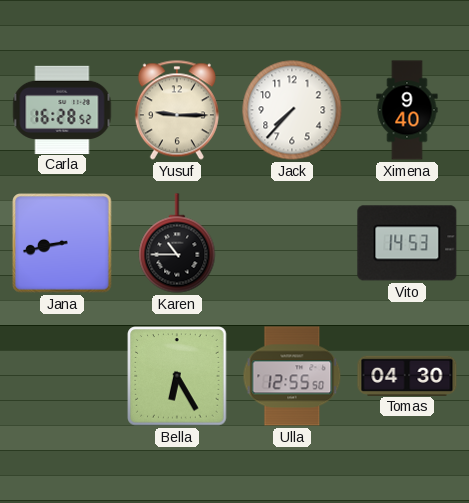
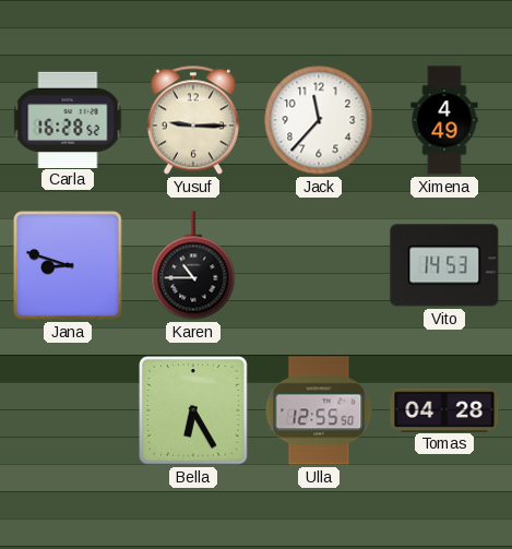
Jack: 7:37 -> 11:37
Ximena: 9:40 -> 4:49
Jana: 8:43 -> 8:48
Tomas: 04:30 -> 04:28
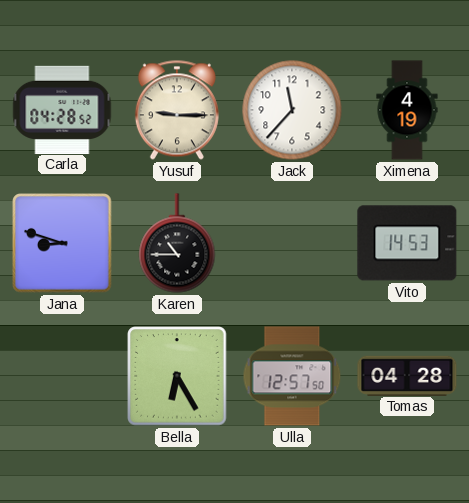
Carla: 16:28 -> 04:28
Ximena: 4:49 -> 4:19
Ulla: 12:55 -> 12:57
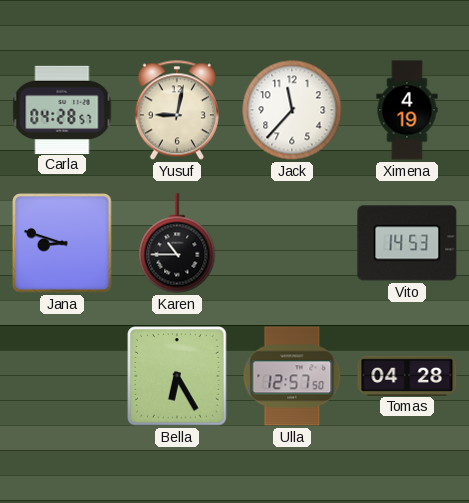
Carla: 04:28:52 -> 04:28:57
Yusuf: 9:15 -> 9:02
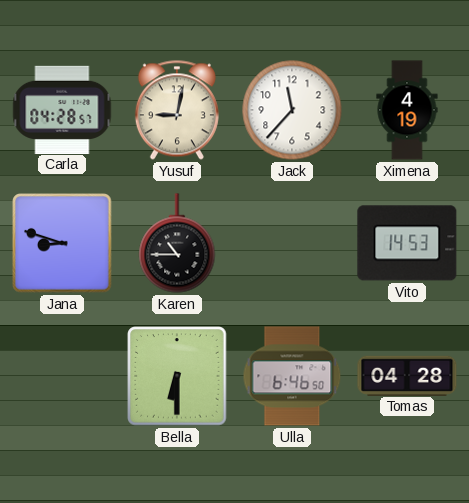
Bella: 6:25 -> 6:30
Ulla: 12:57 -> 6:46
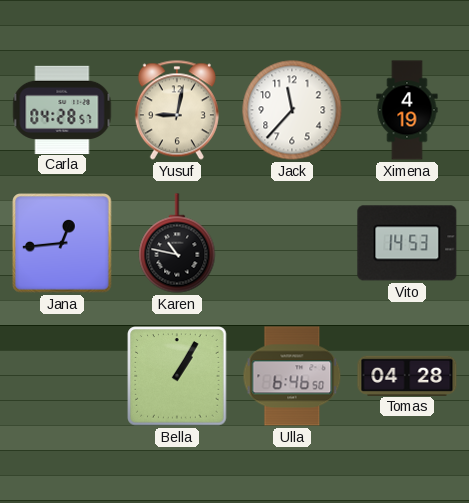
Jana: 8:48 -> 12:44
Karen: 10:45 -> 10:47
Bella: 6:30 -> 1:05
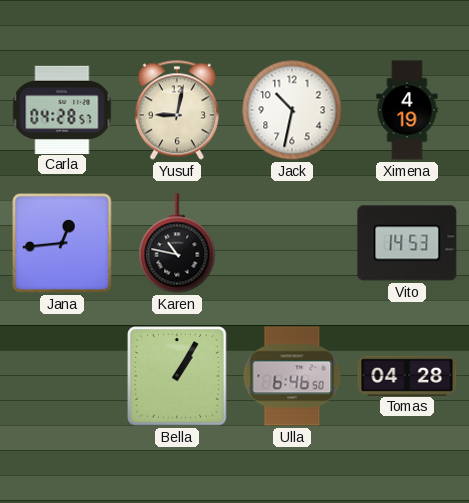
Jack: 11:37 -> 10:32
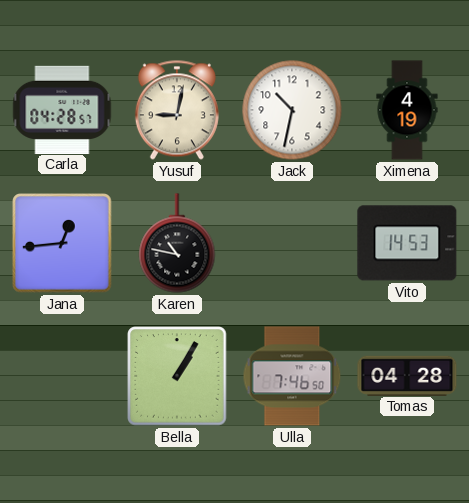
Ulla: 6:46 -> 7:46
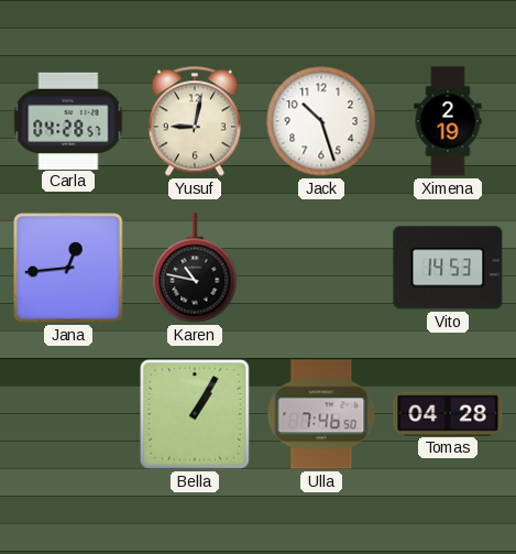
Jack: 10:32 -> 10:27
Ximena: 4:19 -> 2:19
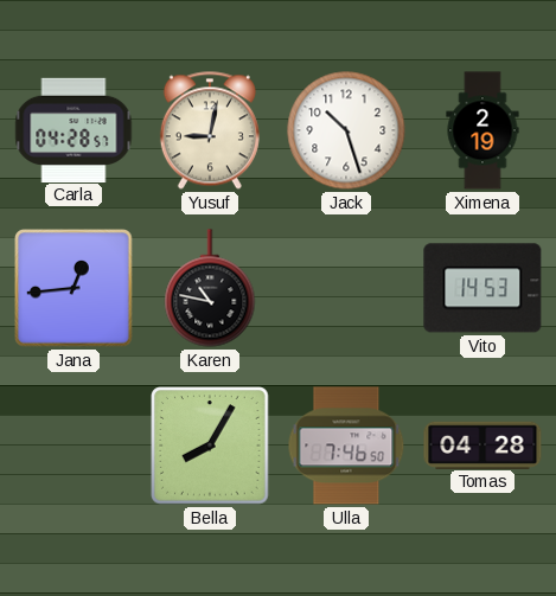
Bella: 1:05 -> 8:05
